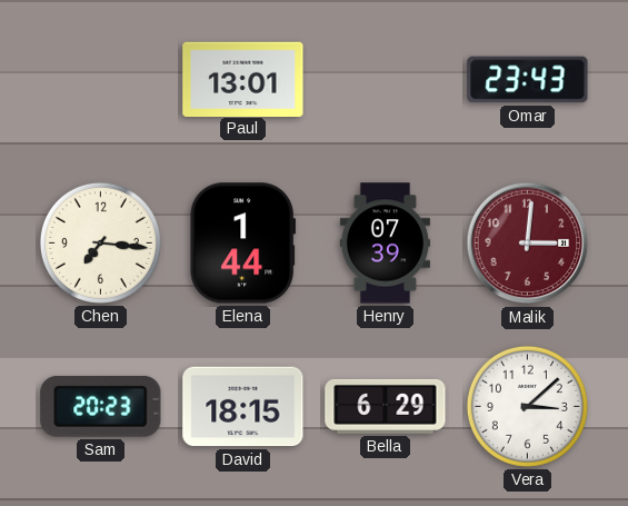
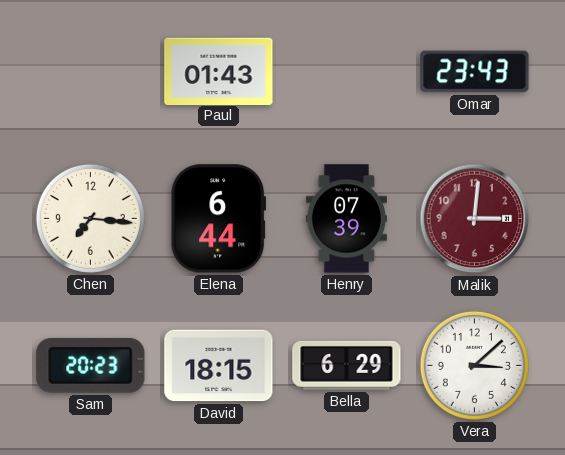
Paul: 13:01 -> 01:43
Elena: 1:44 -> 6:44
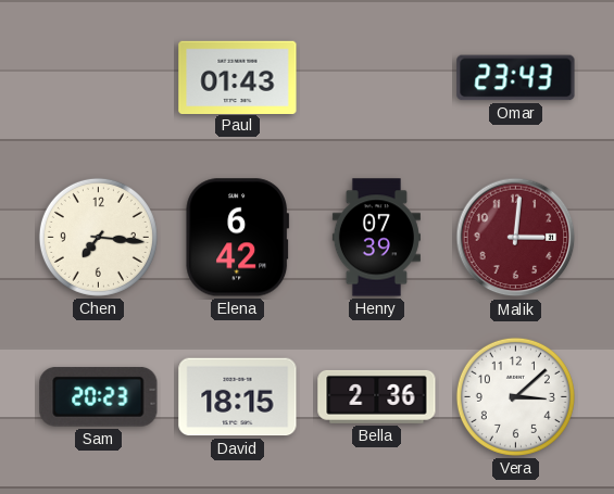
Elena: 6:44 -> 6:42
Bella: 6:29 -> 2:36
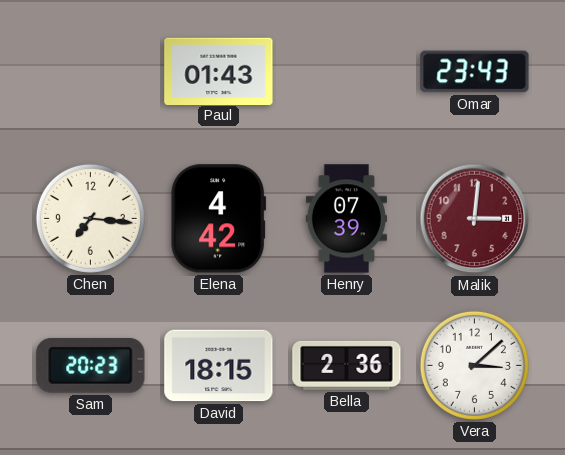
Elena: 6:42 -> 4:42
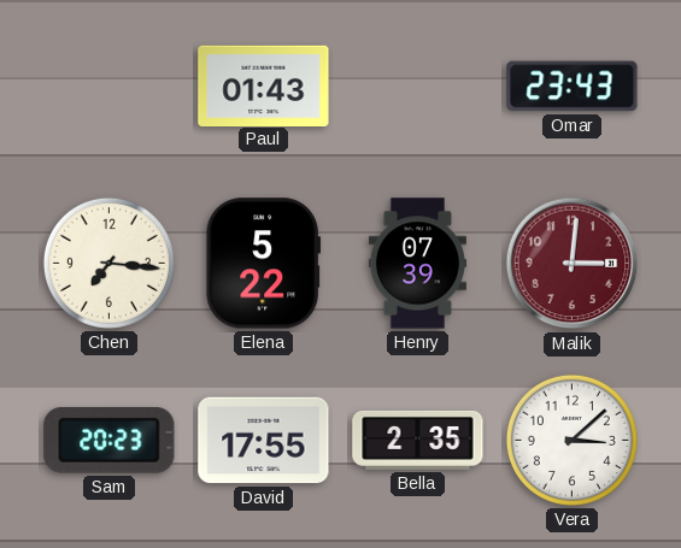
Elena: 4:42 -> 5:22
David: 18:15 -> 17:55
Bella: 2:36 -> 2:35
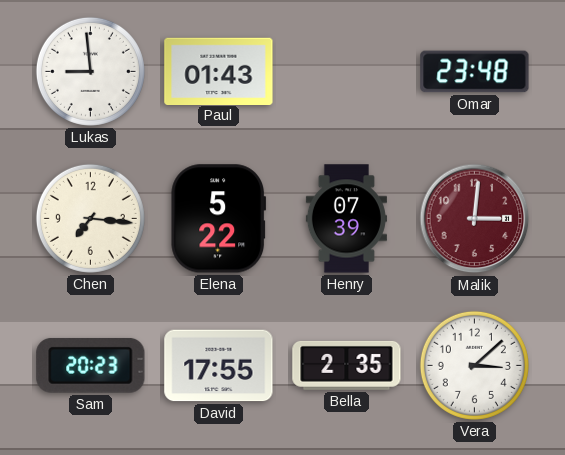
Lukas: none -> 8:59
Omar: 23:43 -> 23:48
